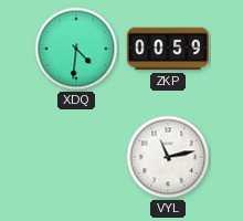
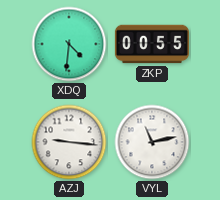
ZKP: 00:59 -> 00:55
AZJ: none -> 9:16
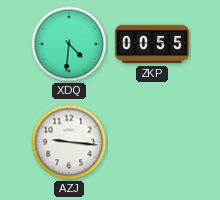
VYL: 11:13 -> none
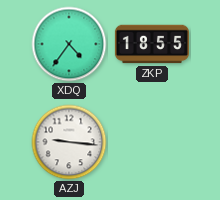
XDQ: 4:31 -> 4:36
ZKP: 00:55 -> 18:55
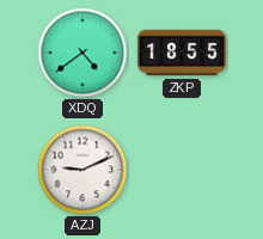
XDQ: 4:36 -> 4:39
AZJ: 9:16 -> 9:11
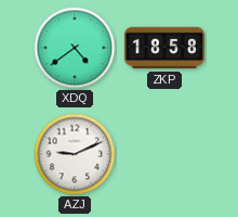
ZKP: 18:55 -> 18:58
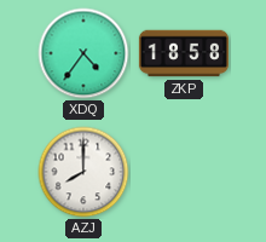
XDQ: 4:39 -> 4:36
AZJ: 9:11 -> 8:00
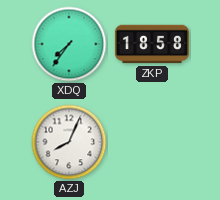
XDQ: 4:36 -> 7:36
AZJ: 8:00 -> 8:04
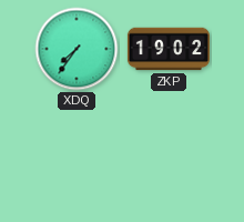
ZKP: 18:58 -> 19:02
AZJ: 8:04 -> none
